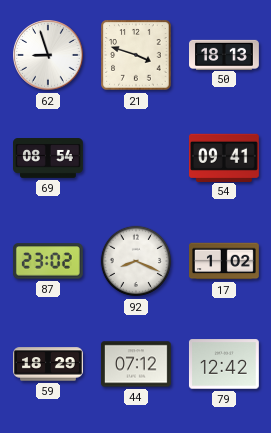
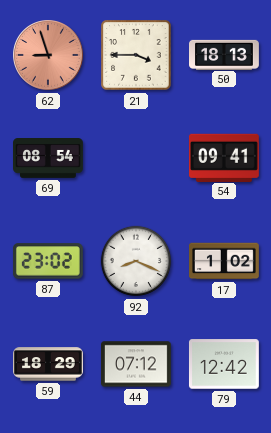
62 dial: white -> salmon
21: 3:48 -> 3:45
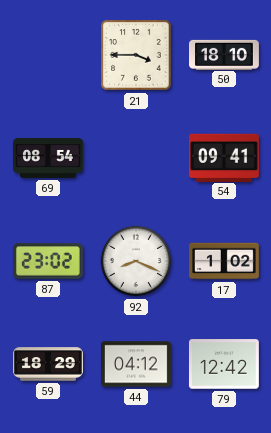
62: 8:57 -> none
50: 18:13 -> 18:10
44: 07:12 -> 04:12
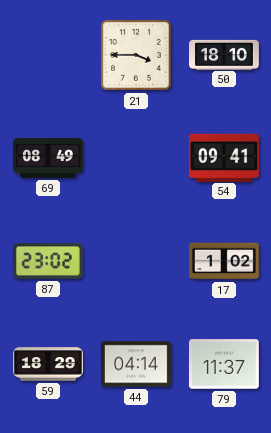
69: 08:54 -> 08:49
92: 8:19 -> none
44: 04:12 -> 04:14
79: 12:42 -> 11:37
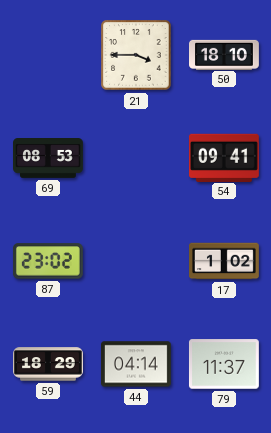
69: 08:49 -> 08:53
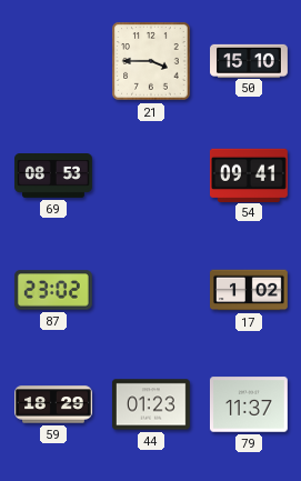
50: 18:10 -> 15:10
44: 04:14 -> 01:23
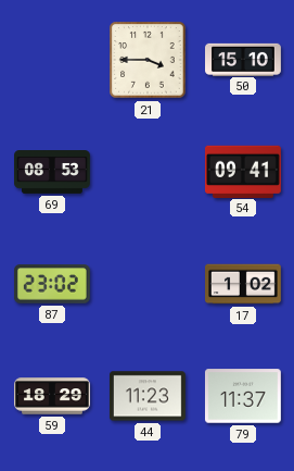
44: 01:23 -> 11:23
